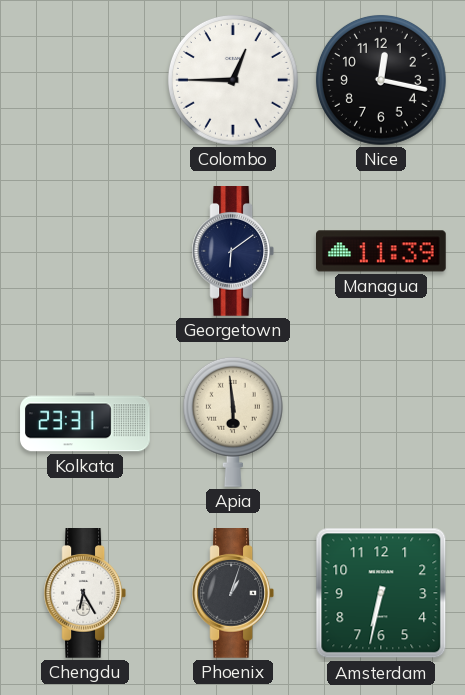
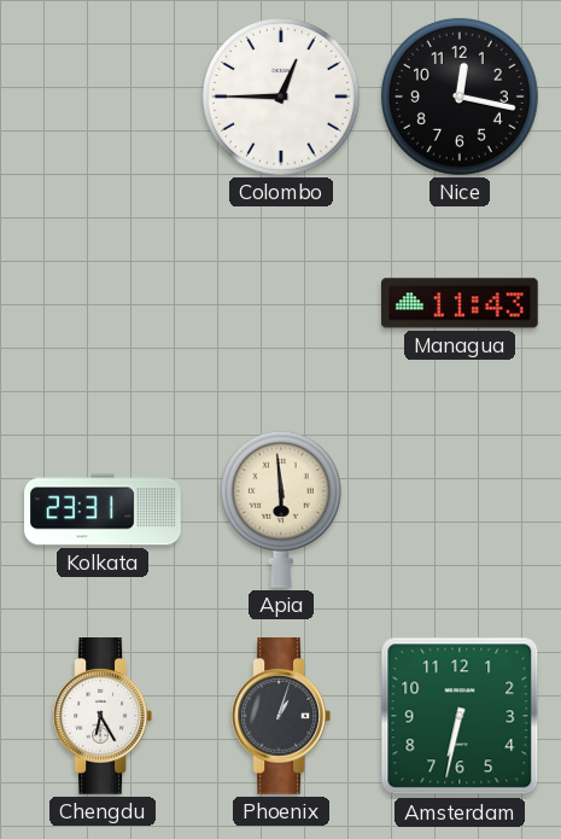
Georgetown: 6:09 -> none
Managua: 11:39 -> 11:43
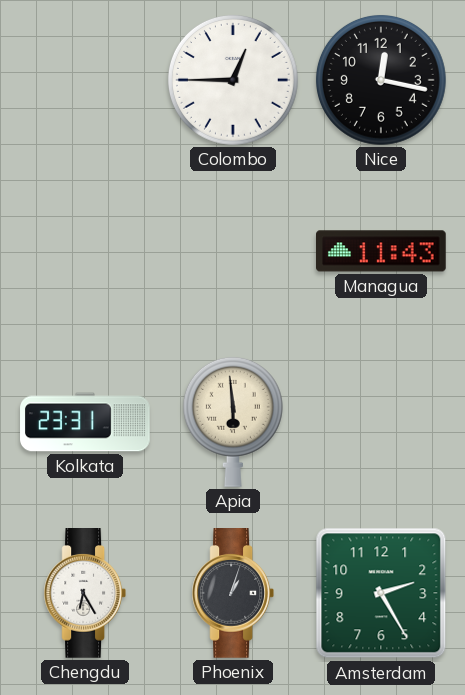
Amsterdam: 6:32 -> 2:25
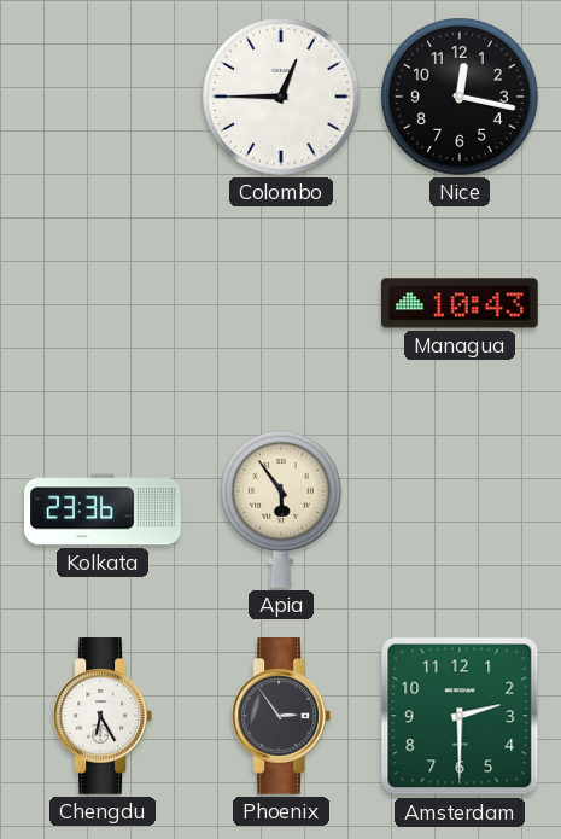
Managua: 11:43 -> 10:43
Kolkata: 23:31 -> 23:36
Apia: 5:59 -> 5:54
Phoenix: 1:03 -> 2:54
Amsterdam: 2:25 -> 2:30
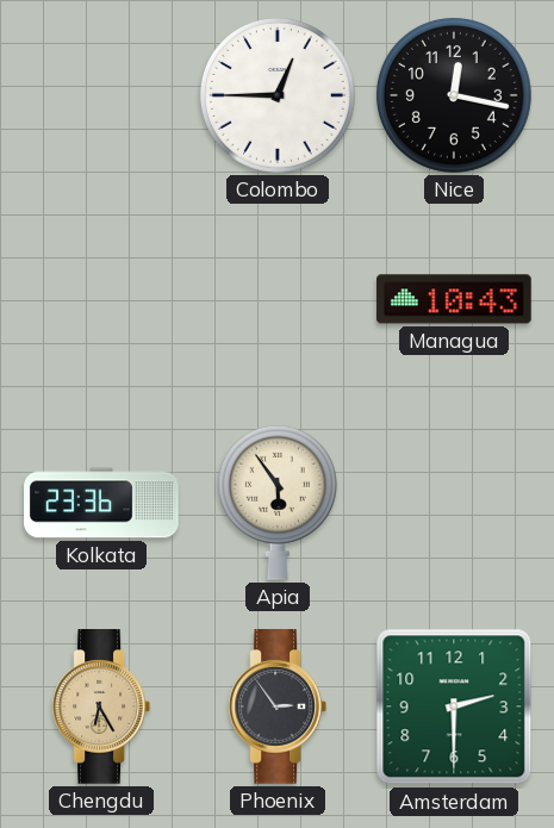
Chengdu dial: white -> champagne
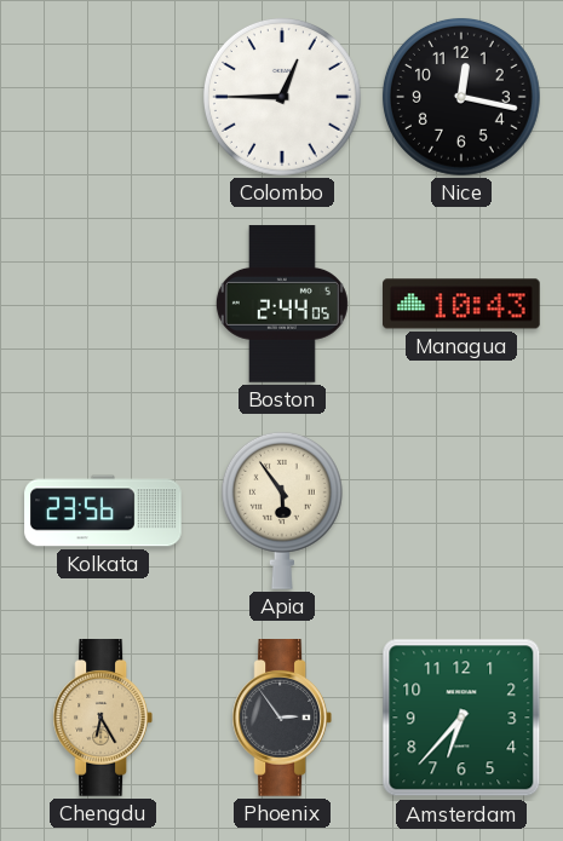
Boston: none -> 2:44
Kolkata: 23:36 -> 23:56
Amsterdam: 2:30 -> 6:37
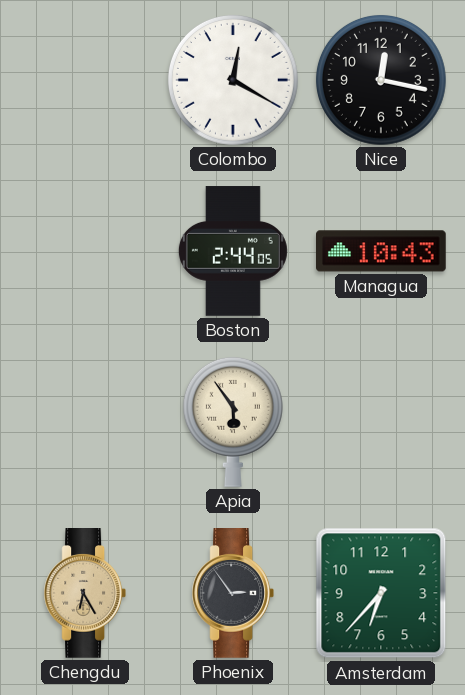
Colombo: 12:45 -> 12:20
Kolkata: 23:56 -> none
